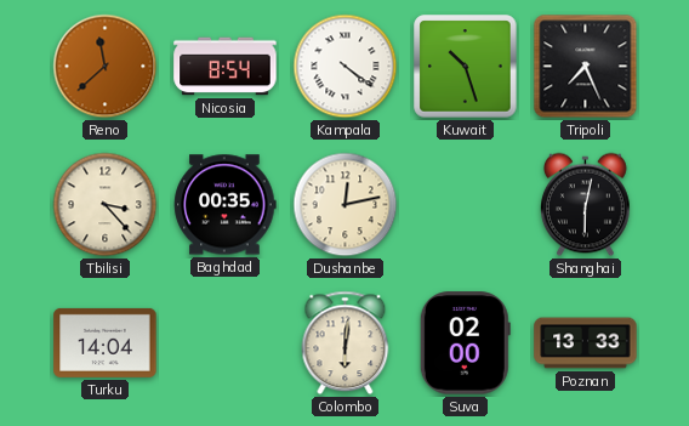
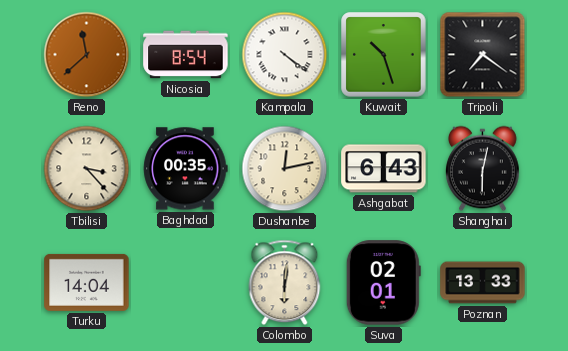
Tripoli: 7:26 -> 7:21
Ashgabat: none -> 6:43
Suva: 02:00 -> 02:01
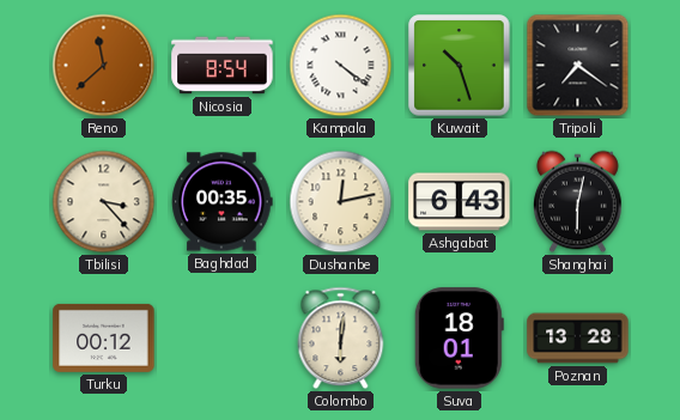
Turku: 14:04 -> 00:12
Suva: 02:01 -> 18:01
Poznan: 13:33 -> 13:28
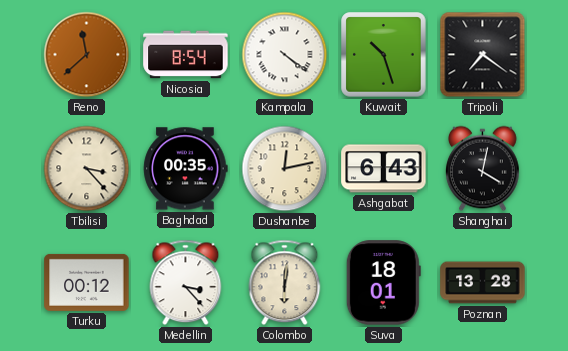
Shanghai: 6:02 -> 4:02
Medellin: none -> 3:23
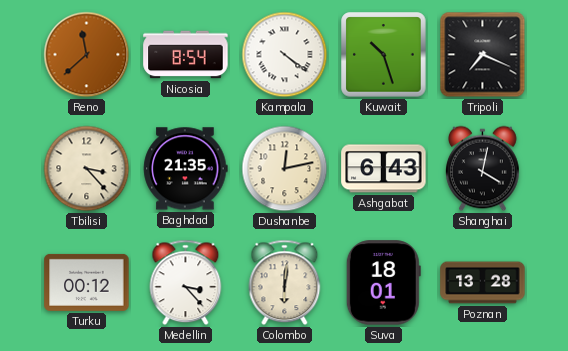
Tripoli: 7:21 -> 7:19
Baghdad: 00:35 -> 21:35
